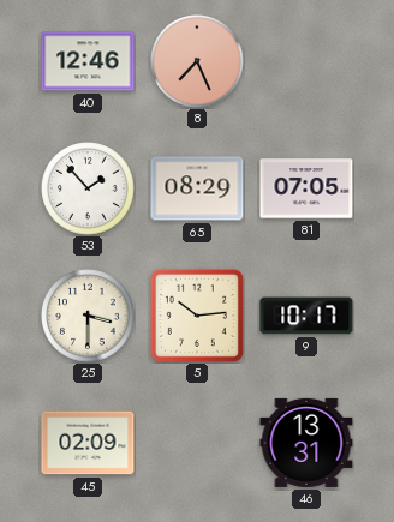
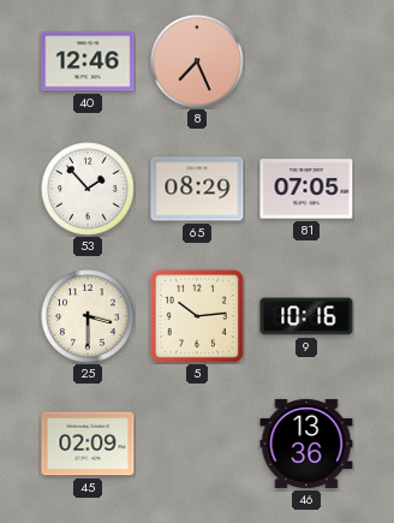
9: 10:17 -> 10:16
46: 13:31 -> 13:36
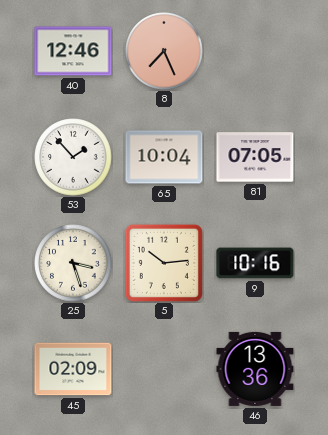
65: 08:29 -> 10:04
25: 3:30 -> 3:27
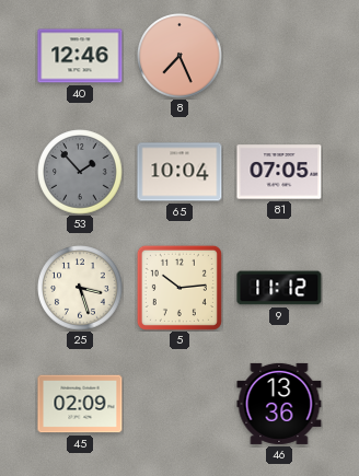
53 dial: white -> grey
9: 10:16 -> 11:12
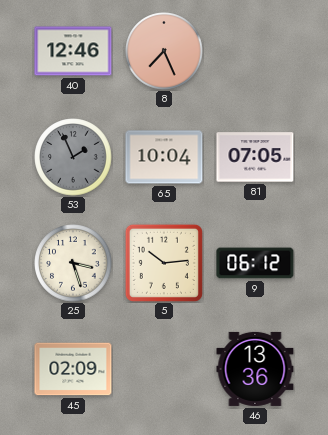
53: 1:53 -> 1:56
9: 11:12 -> 06:12
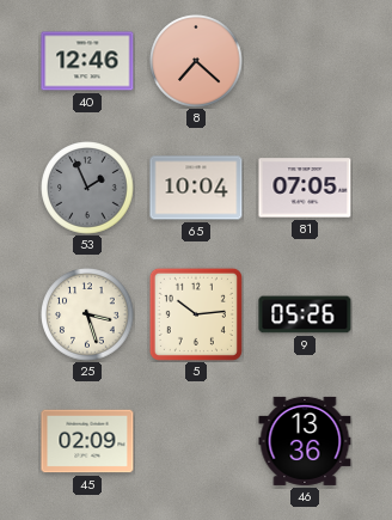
8: 7:26 -> 7:22
9: 06:12 -> 05:26
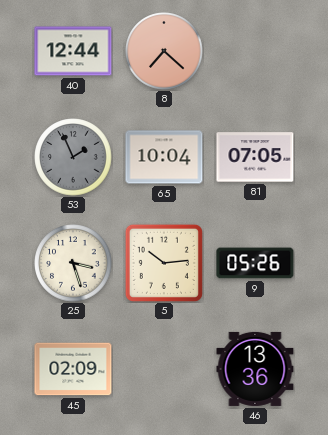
40: 12:46 -> 12:44
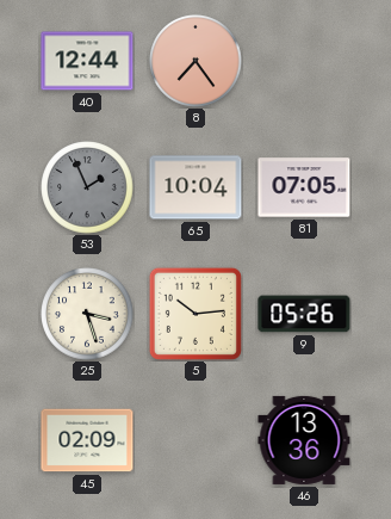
8: 7:22 -> 7:24
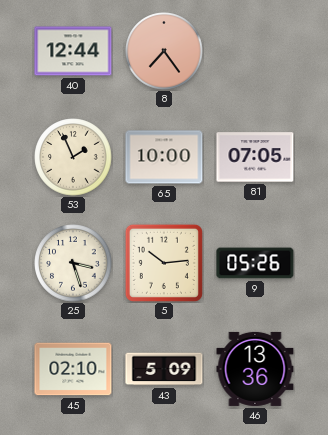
53 dial: grey -> cream
65: 10:04 -> 10:00
45: 02:09 -> 02:10
43: none -> 5:09
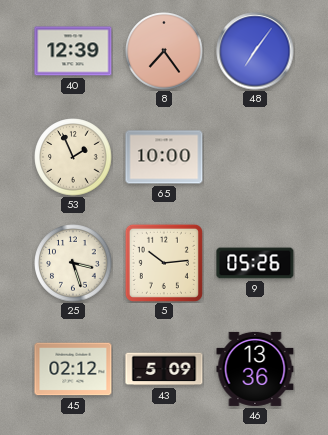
40: 12:44 -> 12:39
48: none -> 7:06
81: 07:05 -> none
45: 02:10 -> 02:12
